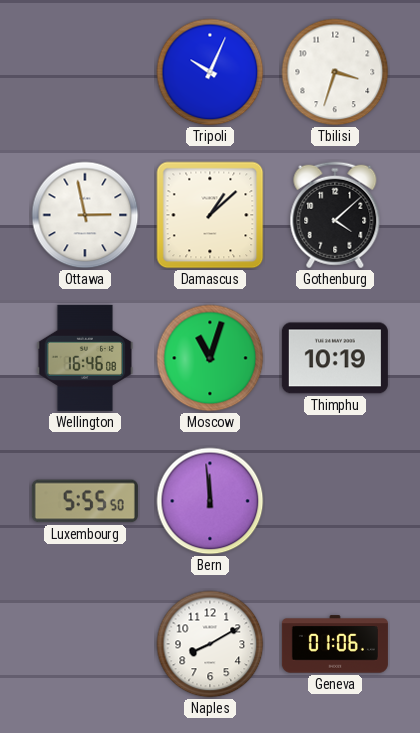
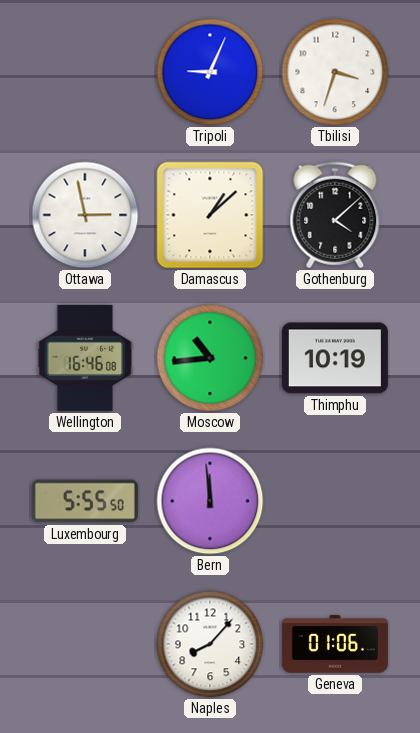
Tripoli: 10:04 -> 9:04
Moscow: 11:03 -> 10:44
Naples: 8:10 -> 8:07
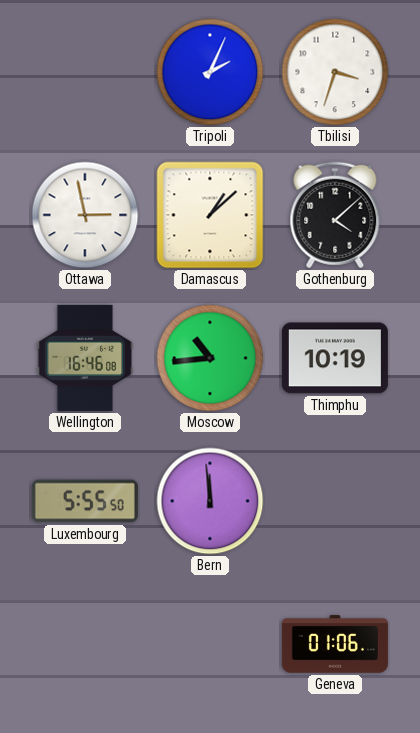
Tripoli: 9:04 -> 2:04
Naples: 8:07 -> none
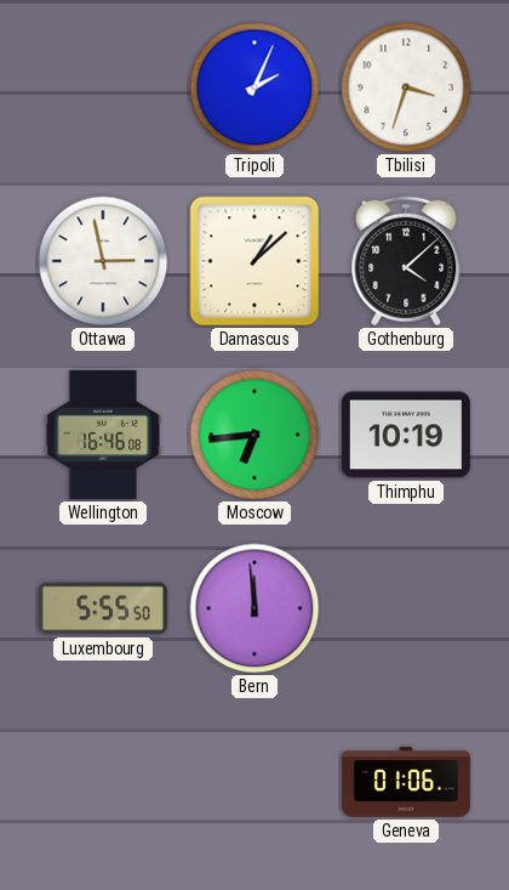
Moscow: 10:44 -> 6:44
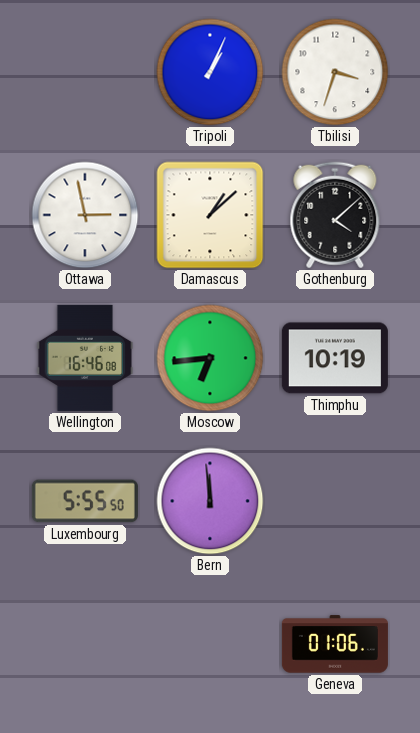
Tripoli: 2:04 -> 1:04
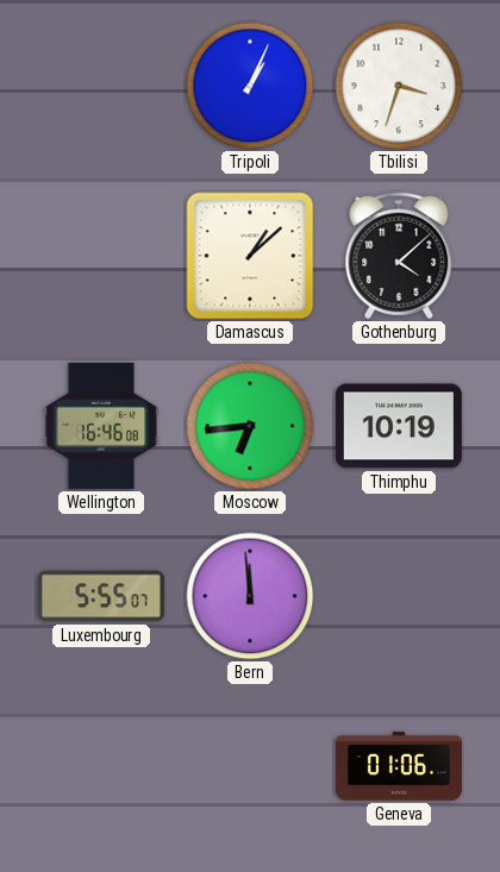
Ottawa: 2:58 -> none
Luxembourg: 5:55:50 -> 5:55:07
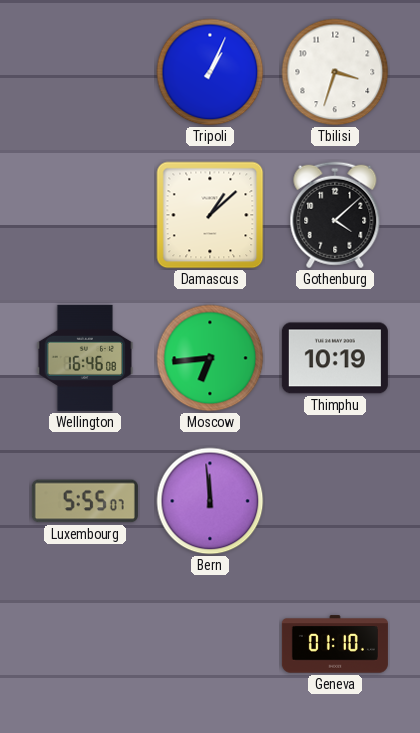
Geneva: 01:06 -> 01:10
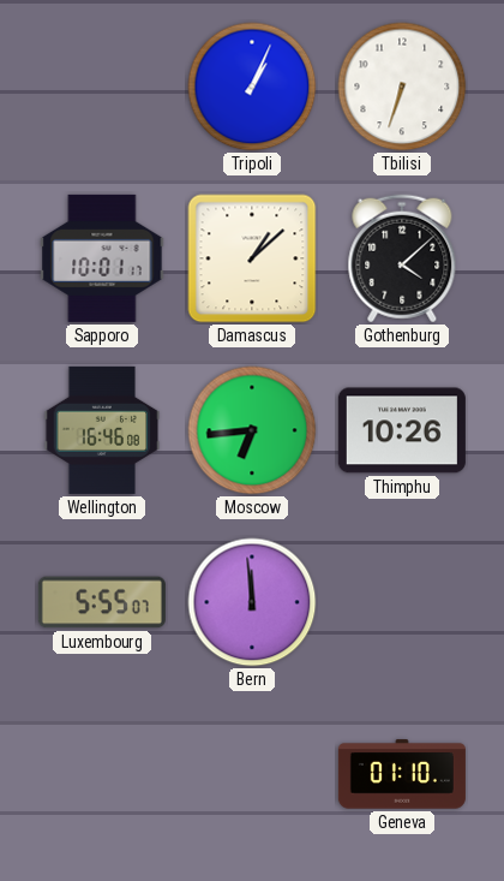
Tbilisi: 3:33 -> 6:33
Sapporo: none -> 10:01
Thimphu: 10:19 -> 10:26
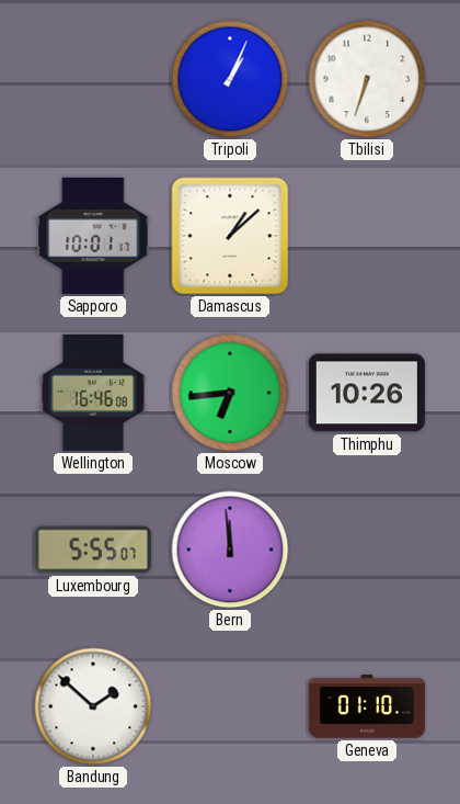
Gothenburg: 4:08 -> none
Bandung: none -> 1:52
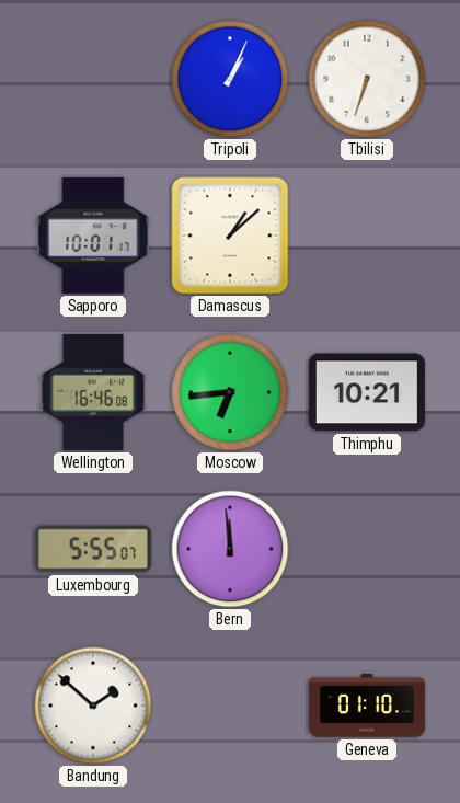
Thimphu: 10:26 -> 10:21
